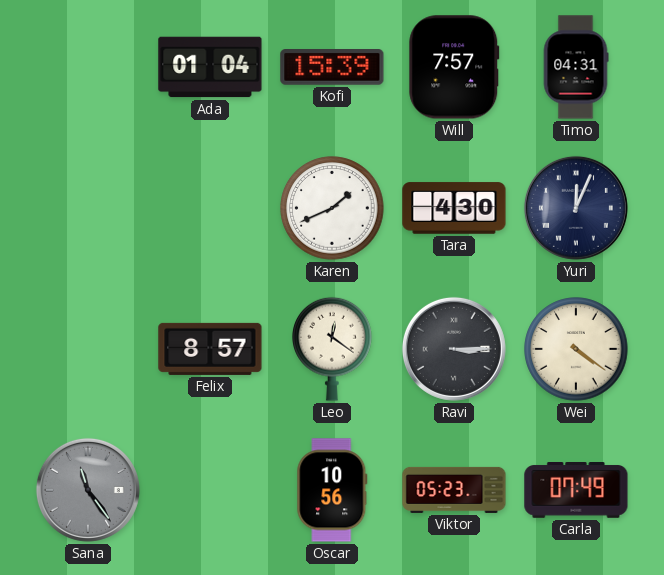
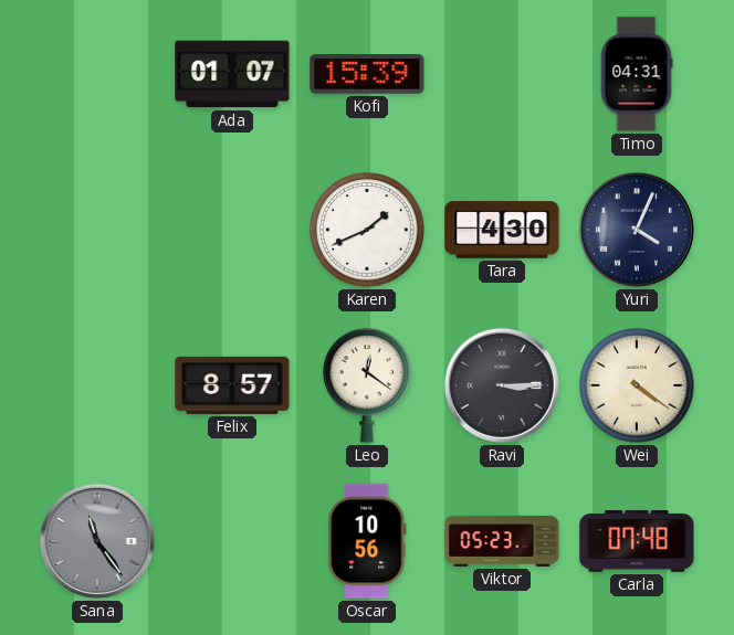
Ada: 01:04 -> 01:07
Will: 7:57 -> none
Yuri: 12:04 -> 4:04
Carla: 07:49 -> 07:48
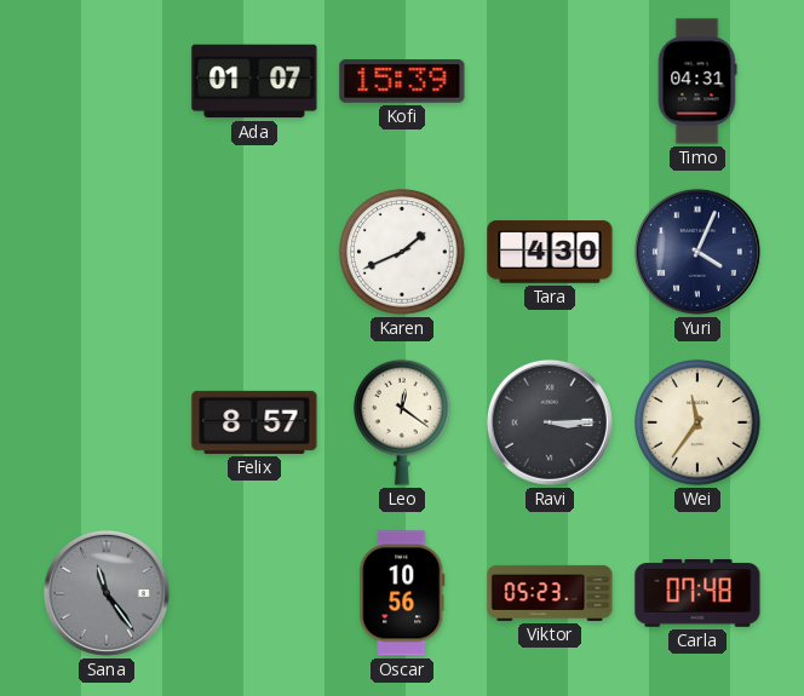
Wei: 4:21 -> 11:36
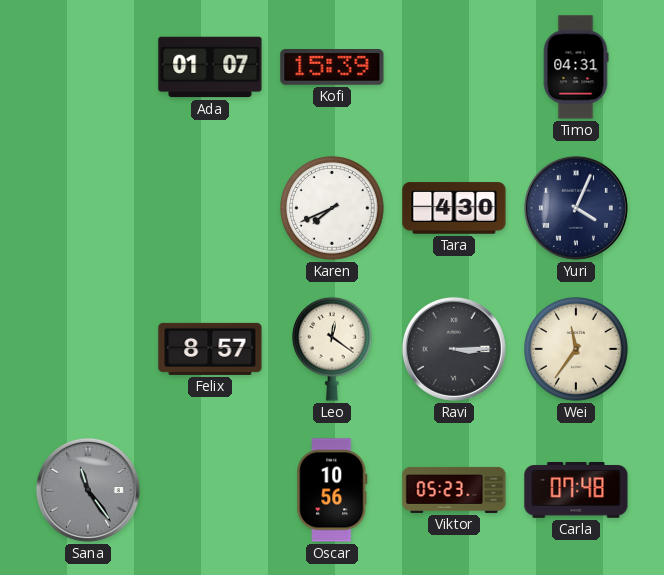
Karen: 1:41 -> 7:41
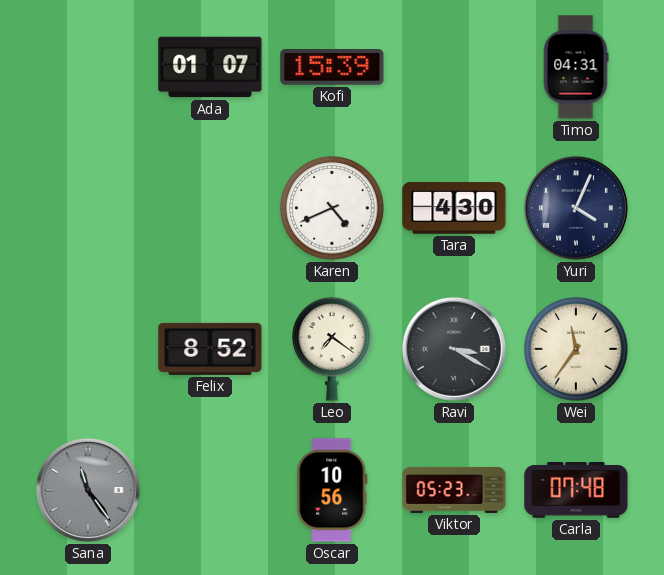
Karen: 7:41 -> 4:41
Felix: 8:57 -> 8:52
Leo: 12:21 -> 7:21
Ravi: 3:15 -> 3:20
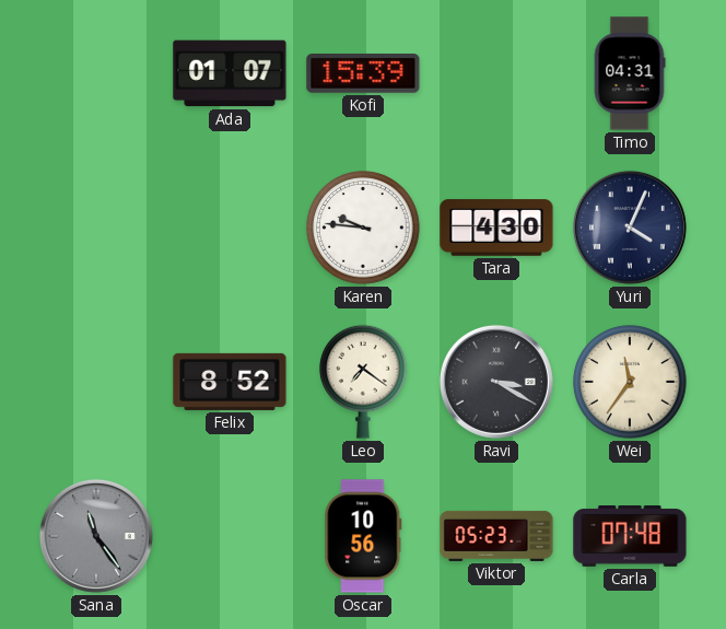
Karen: 4:41 -> 9:46
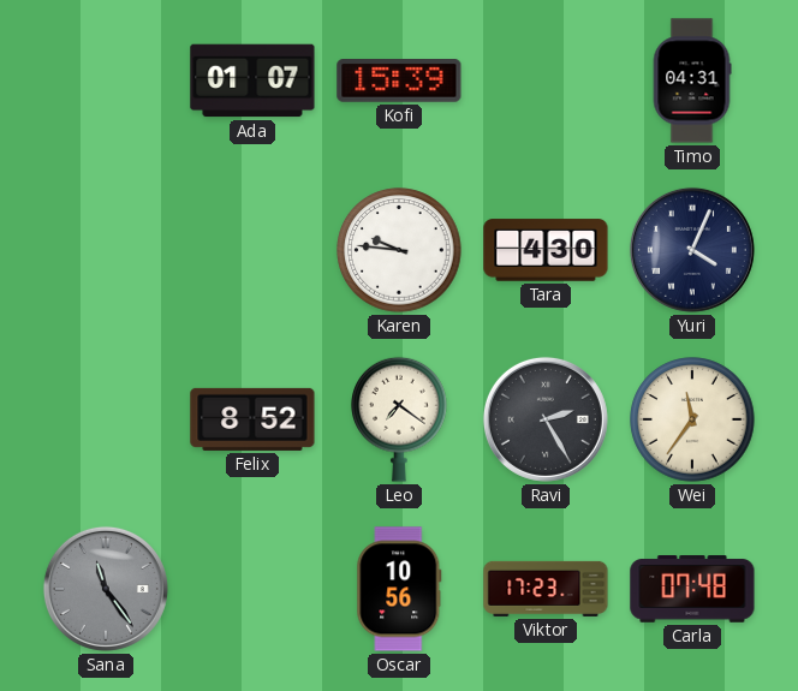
Ravi: 3:20 -> 2:25
Viktor: 05:23 -> 17:23
